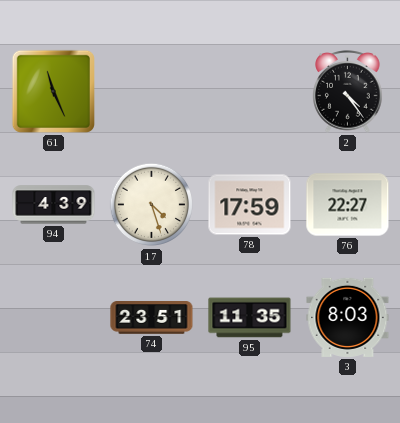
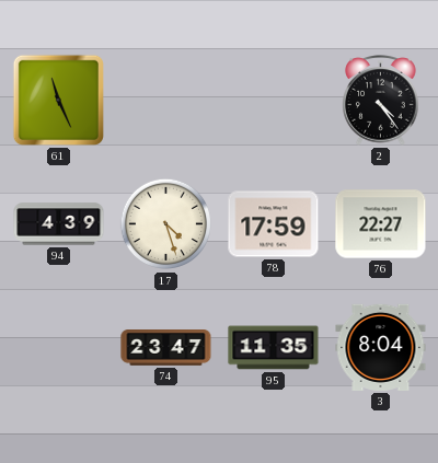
74: 23:51 -> 23:47
3: 8:03 -> 8:04
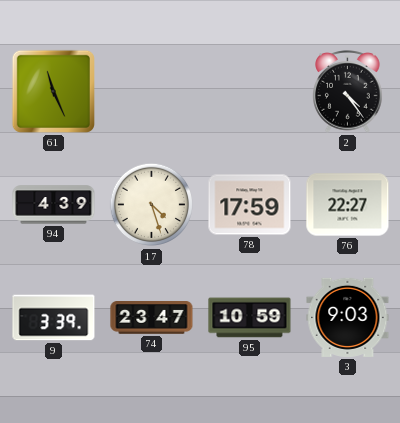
9: none -> 3:39
95: 11:35 -> 10:59
3: 8:04 -> 9:03
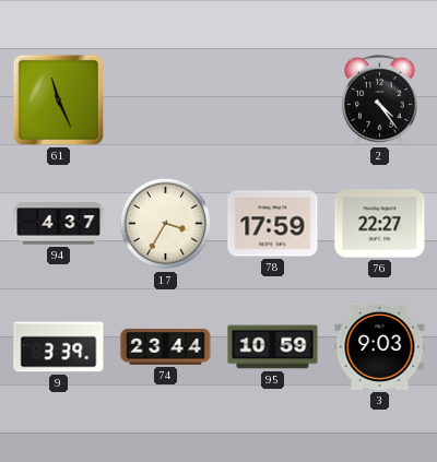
94: 4:39 -> 4:37
17: 4:27 -> 3:35
74: 23:47 -> 23:44
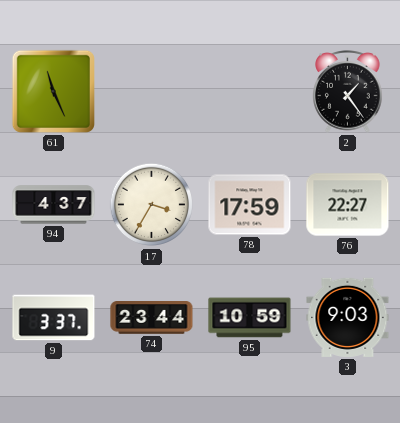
2: 4:24 -> 1:24
9: 3:39 -> 3:37
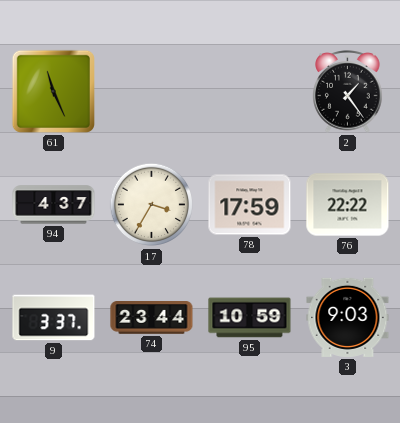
76: 22:27 -> 22:22
